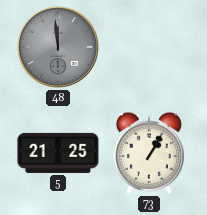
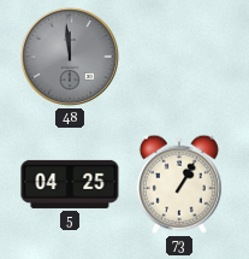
5: 21:25 -> 04:25
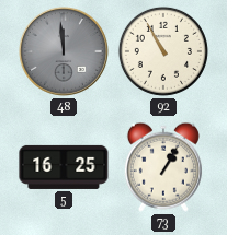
92: none -> 10:55
5: 04:25 -> 16:25
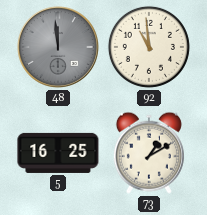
92: 10:55 -> 10:59
73: 1:05 -> 1:10
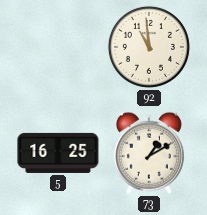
48: 11:59 -> none
